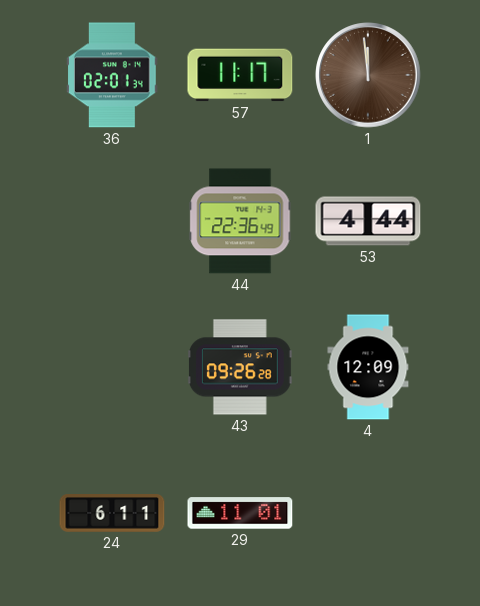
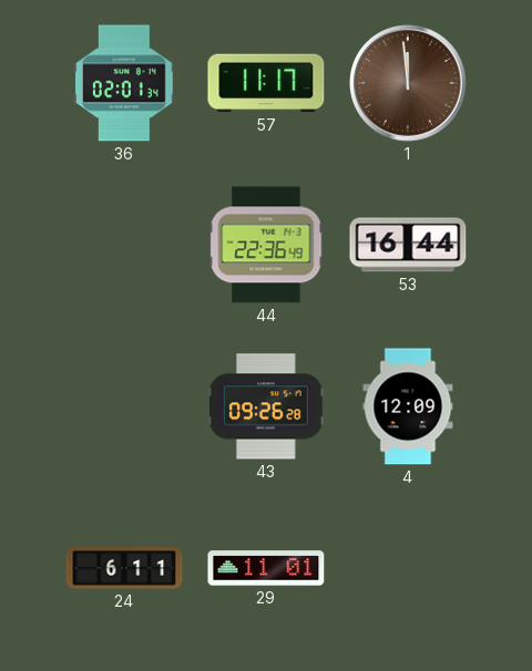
53: 4:44 -> 16:44
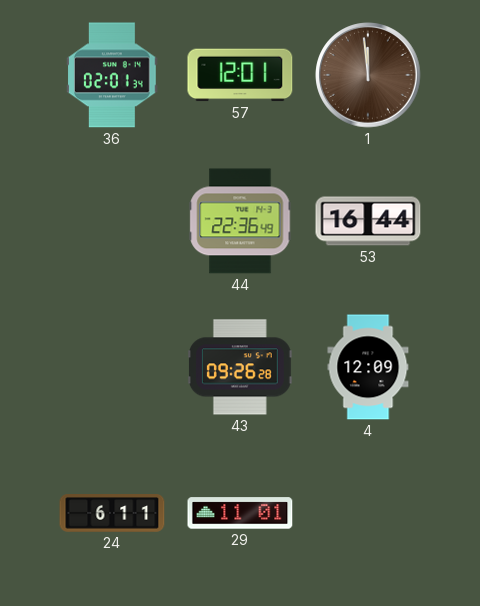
57: 11:17 -> 12:01
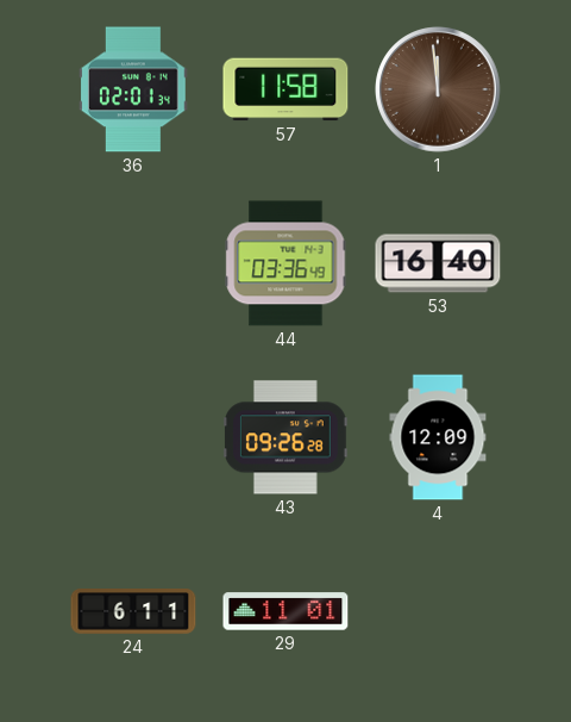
57: 12:01 -> 11:58
44: 22:36 -> 03:36
53: 16:44 -> 16:40
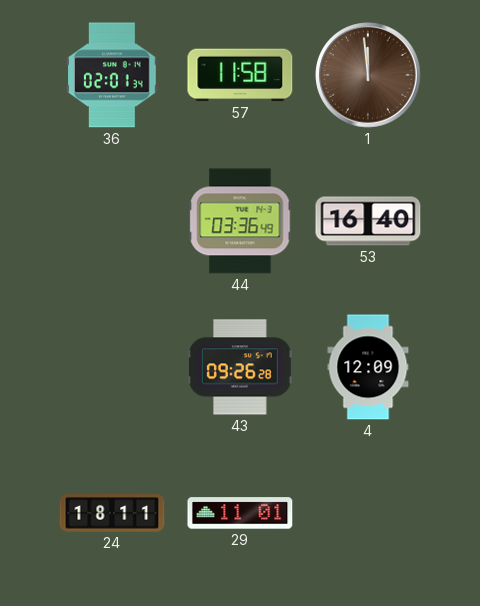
24: 6:11 -> 18:11
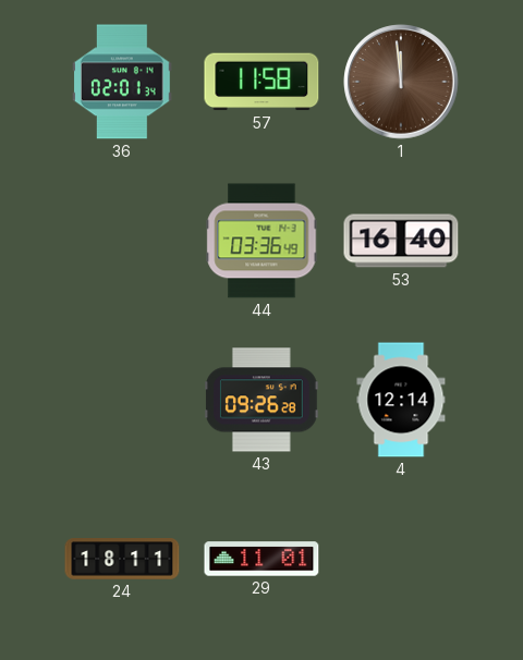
4: 12:09 -> 12:14
